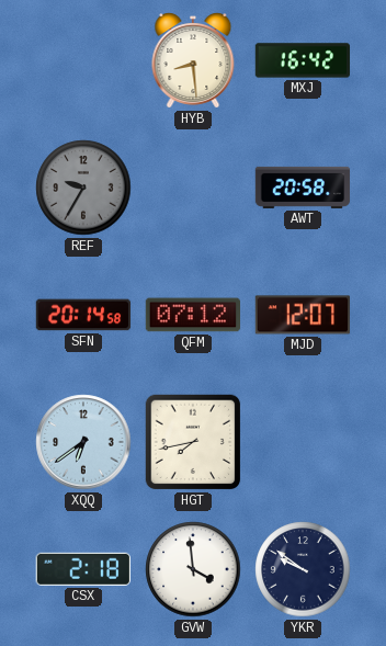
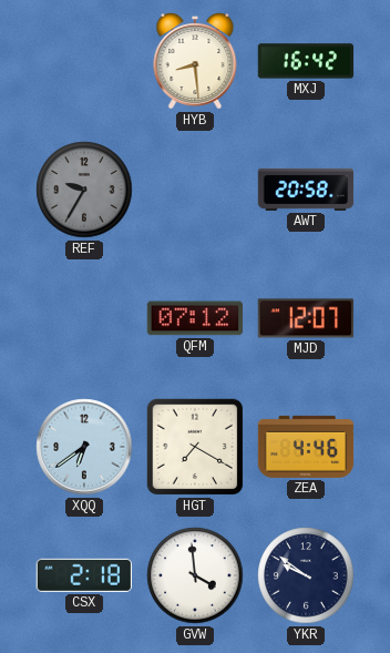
SFN: 20:14 -> none
HGT: 7:43 -> 7:20
ZEA: none -> 4:46
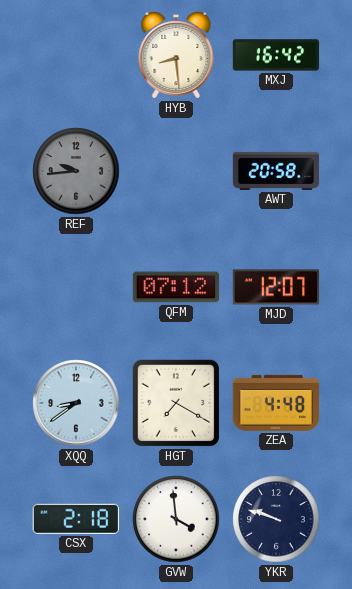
REF: 9:35 -> 9:44
XQQ: 6:39 -> 8:39
ZEA: 4:46 -> 4:48
YKR: 9:51 -> 9:48
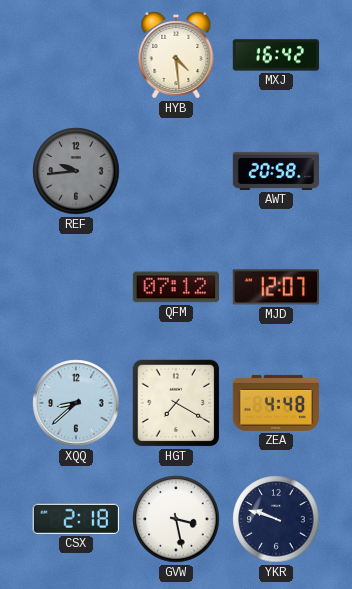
HYB: 8:29 -> 4:29
XQQ: 8:39 -> 8:38
GVW: 3:59 -> 3:28
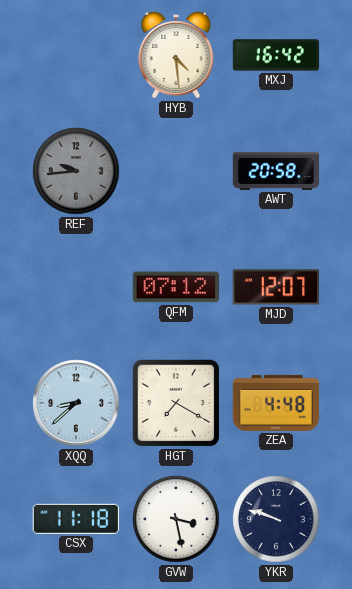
CSX: 2:18 -> 11:18
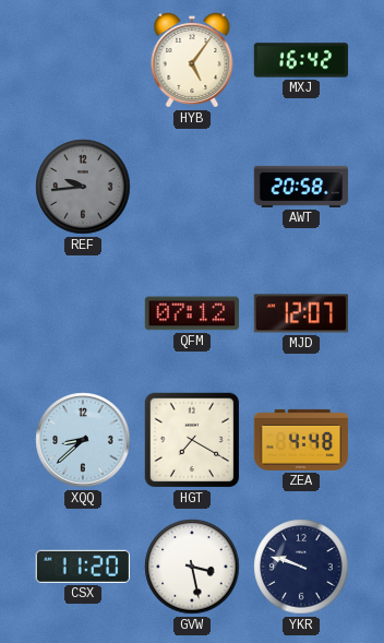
HYB: 4:29 -> 5:06
CSX: 11:18 -> 11:20
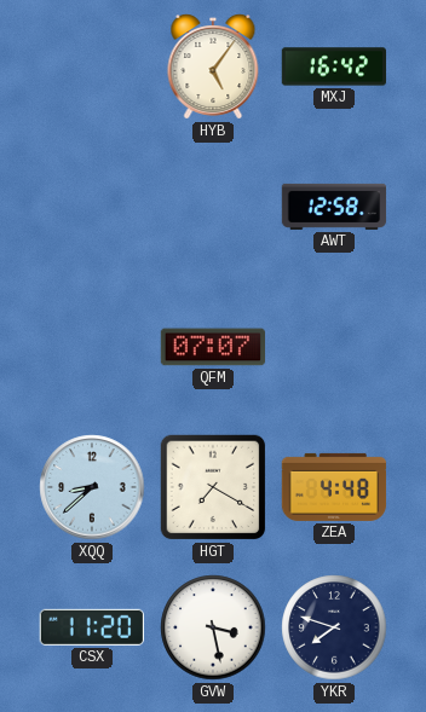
REF: 9:44 -> none
AWT: 20:58 -> 12:58
QFM: 07:12 -> 07:07
MJD: 12:07 -> none
YKR: 9:48 -> 7:48
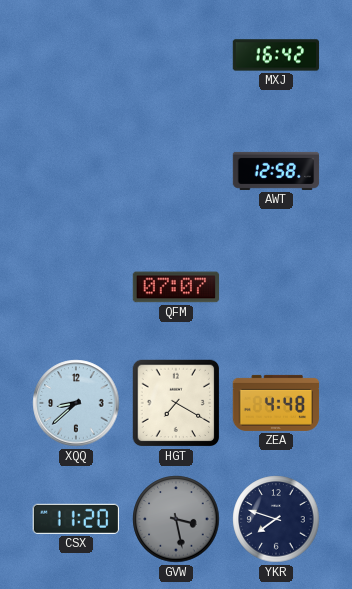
HYB: 5:06 -> none
GVW dial: white -> grey
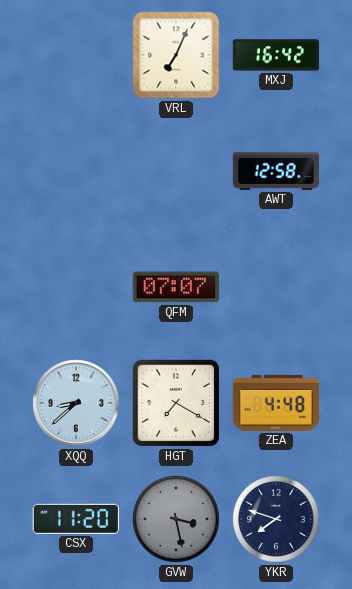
VRL: none -> 7:04
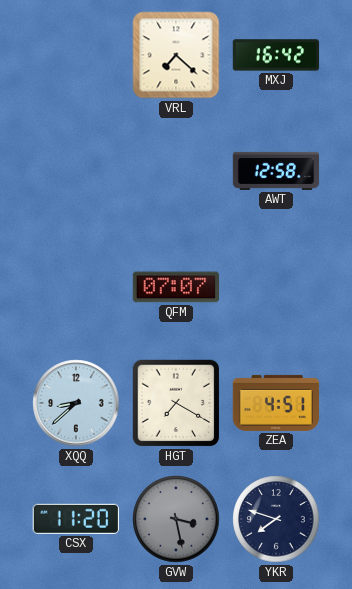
VRL: 7:04 -> 7:22
ZEA: 4:48 -> 4:51
